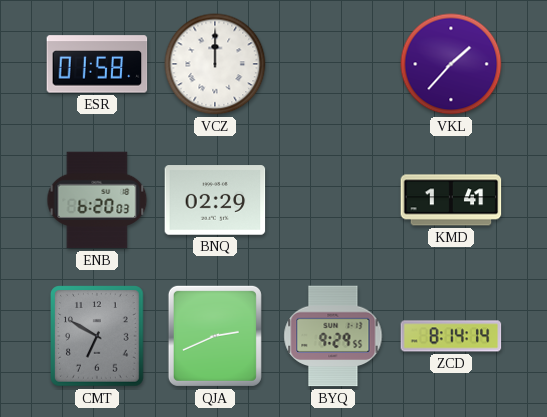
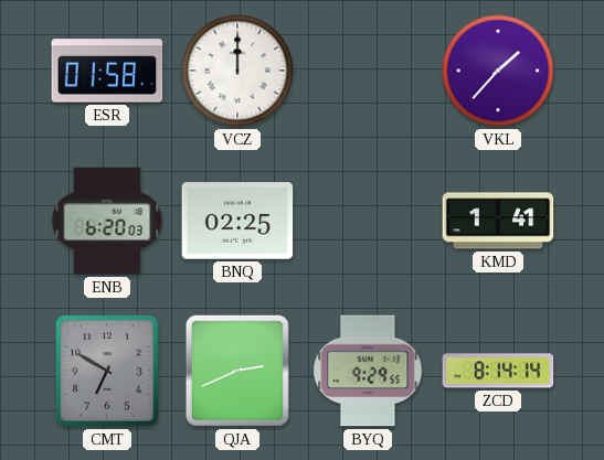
BNQ: 02:29 -> 02:25
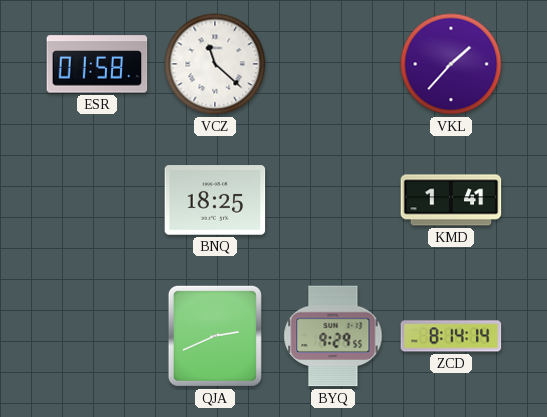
VCZ: 12:00 -> 11:22
ENB: 6:20 -> none
BNQ: 02:25 -> 18:25
CMT: 6:50 -> none
